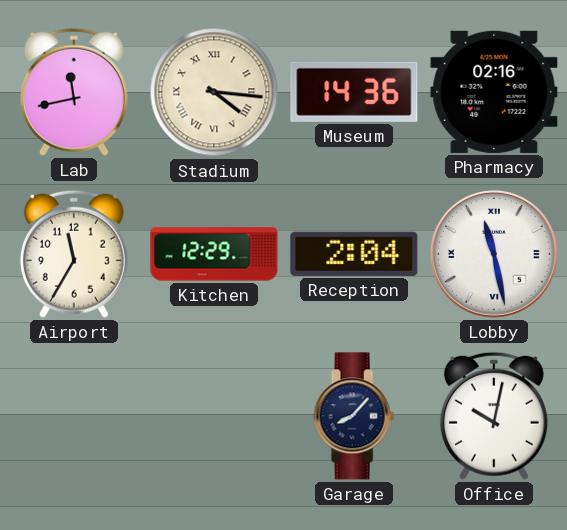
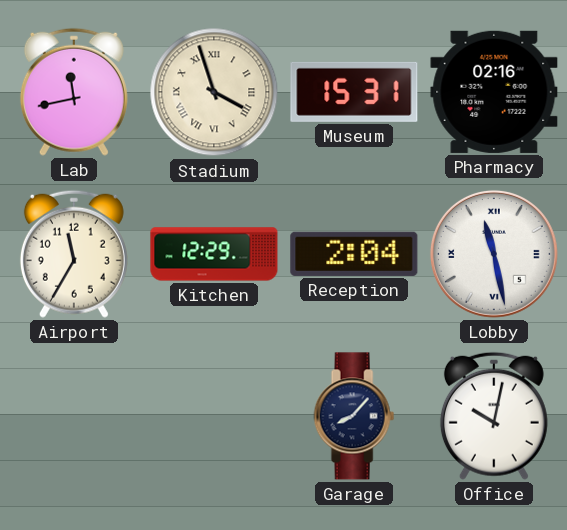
Stadium: 4:16 -> 3:57
Museum: 14:36 -> 15:31
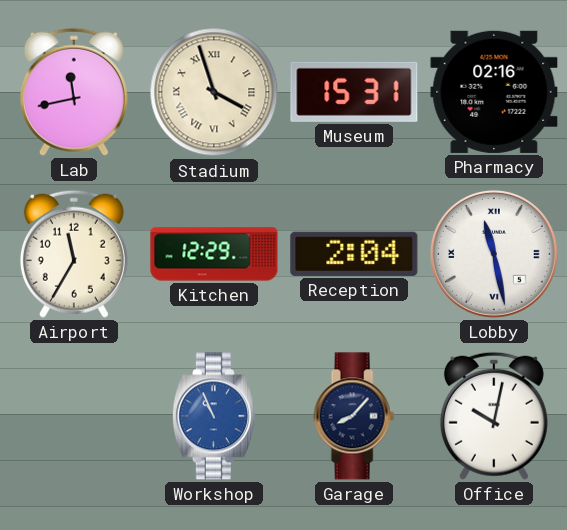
Workshop: none -> 10:56
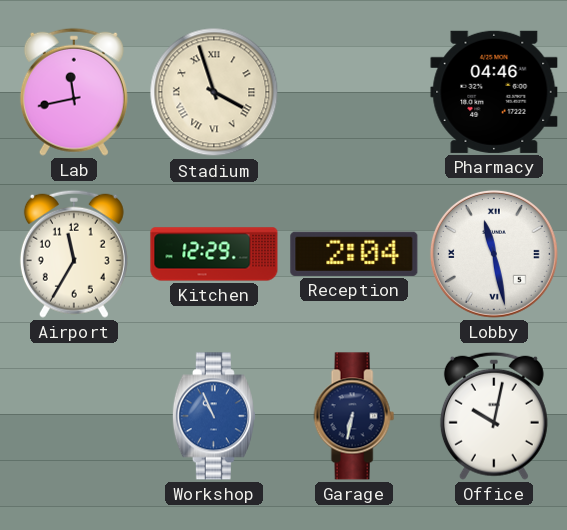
Museum: 15:31 -> none
Pharmacy: 02:16 -> 04:46
Garage: 8:07 -> 6:32
